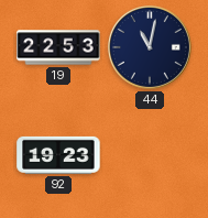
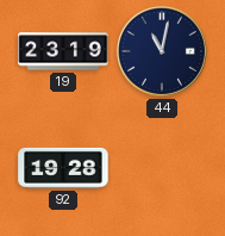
19: 22:53 -> 23:19
92: 19:23 -> 19:28
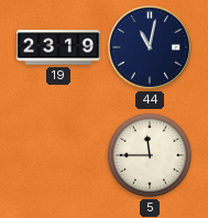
92: 19:28 -> none
5: none -> 11:45
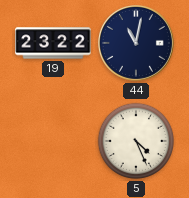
19: 23:19 -> 23:22
5: 11:45 -> 4:26
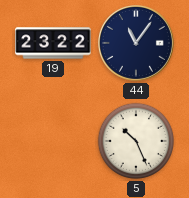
44: 11:02 -> 11:06
5: 4:26 -> 10:26
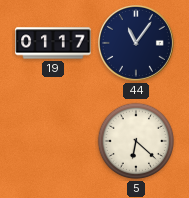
19: 23:22 -> 01:17
5: 10:26 -> 6:22
